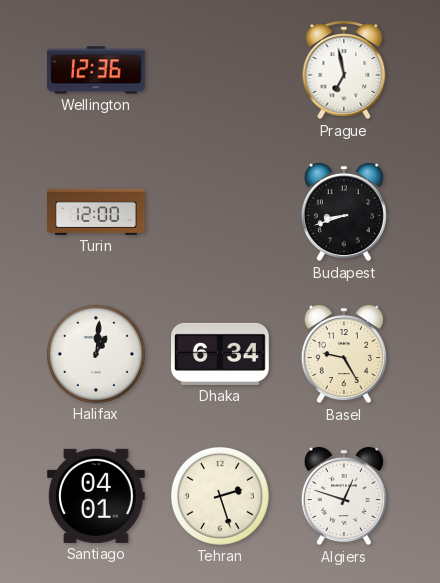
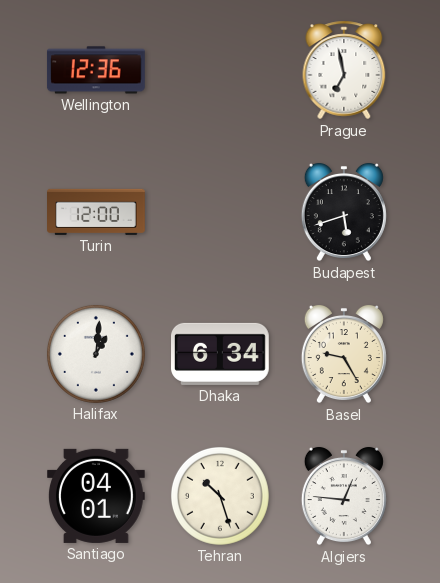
Budapest: 8:42 -> 5:42
Tehran: 2:27 -> 10:27
Algiers: 12:48 -> 12:46
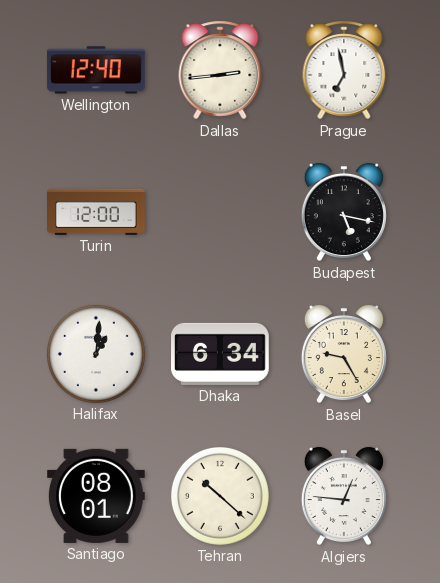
Wellington: 12:36 -> 12:40
Dallas: none -> 2:44
Budapest: 5:42 -> 5:17
Santiago: 04:01 -> 08:01
Tehran: 10:27 -> 10:22
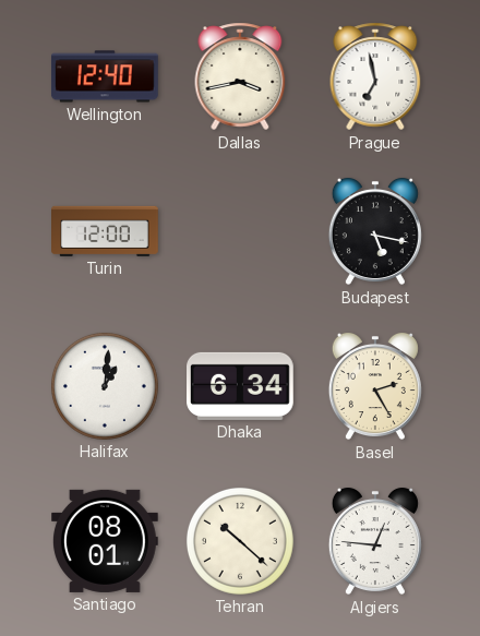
Dallas: 2:44 -> 3:43
Basel: 9:25 -> 2:25
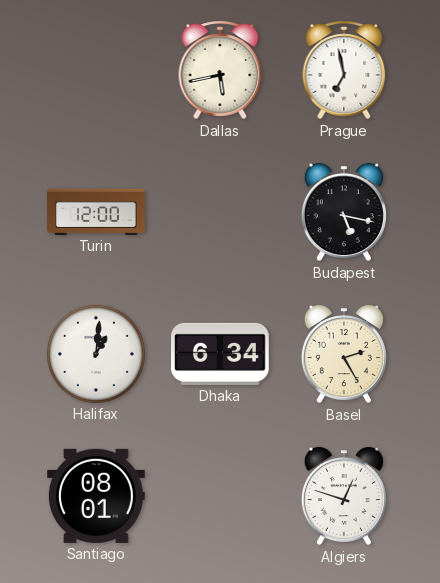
Wellington: 12:40 -> none
Dallas: 3:43 -> 5:43
Tehran: 10:22 -> none
Algiers: 12:46 -> 12:48
